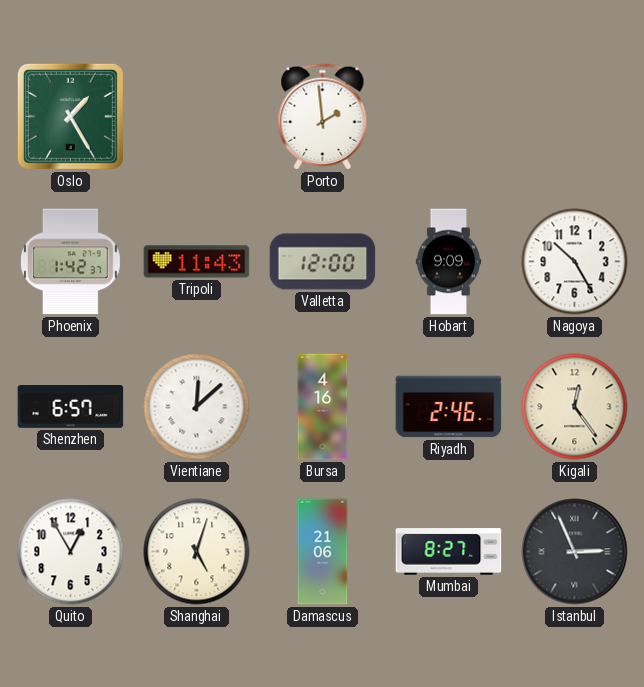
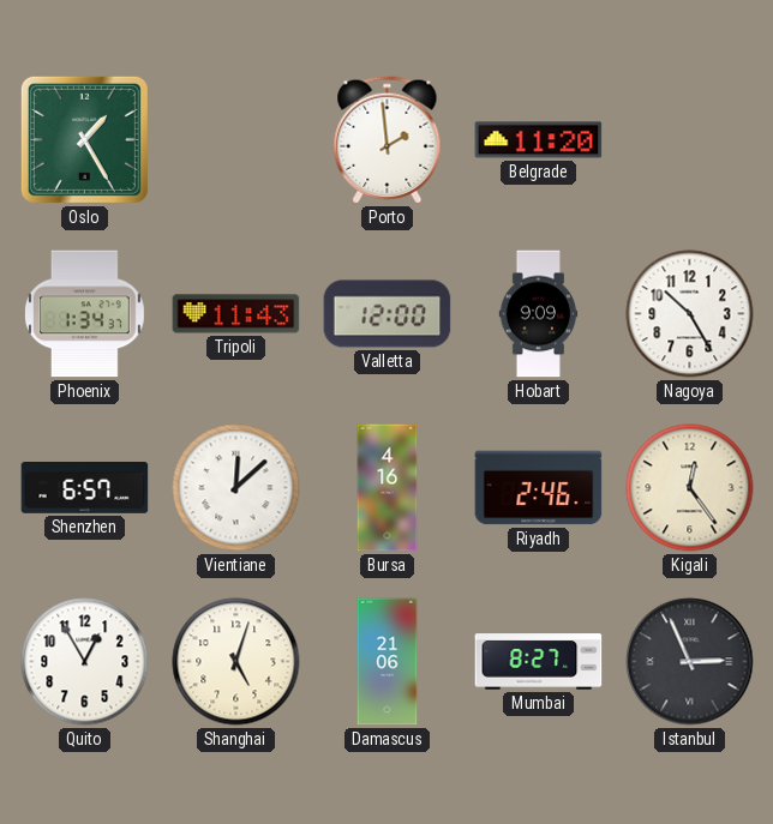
Belgrade: none -> 11:20
Phoenix: 1:42 -> 1:34
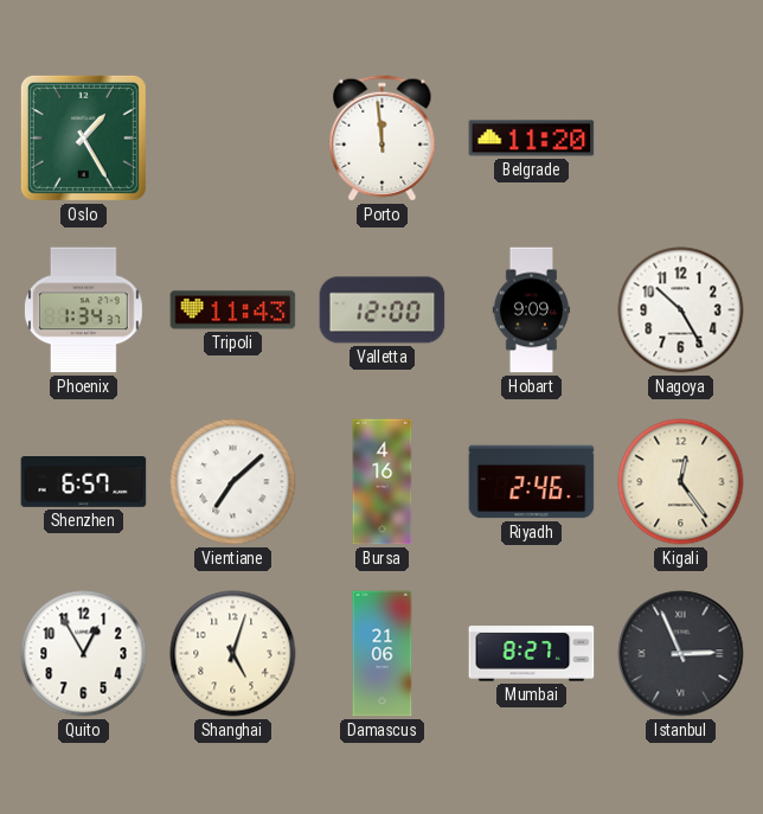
Porto: 1:59 -> 11:59
Vientiane: 12:08 -> 7:08
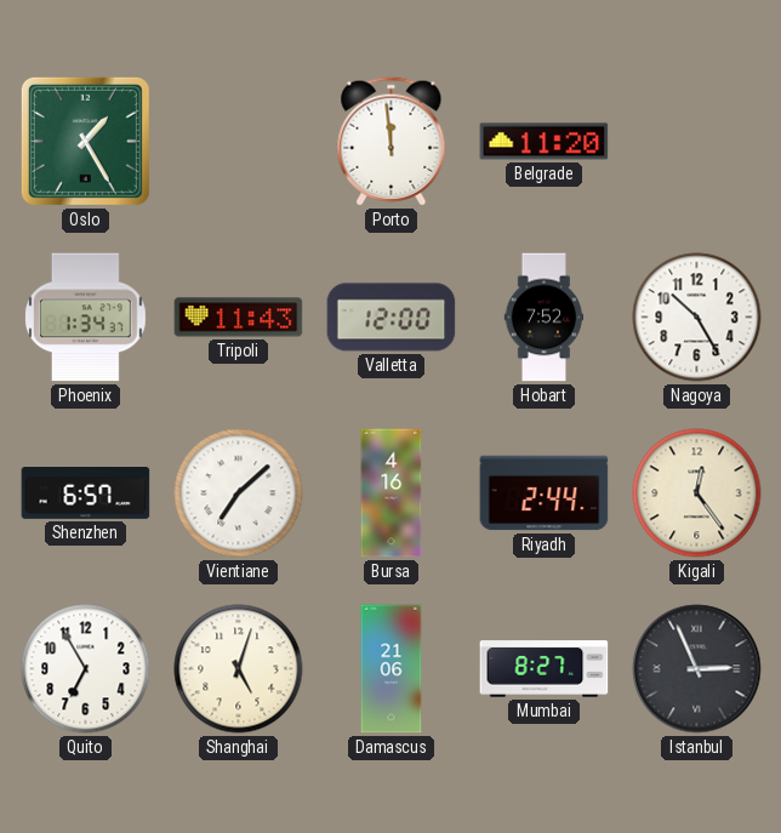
Hobart: 9:09 -> 7:52
Riyadh: 2:46 -> 2:44
Quito: 12:55 -> 6:55
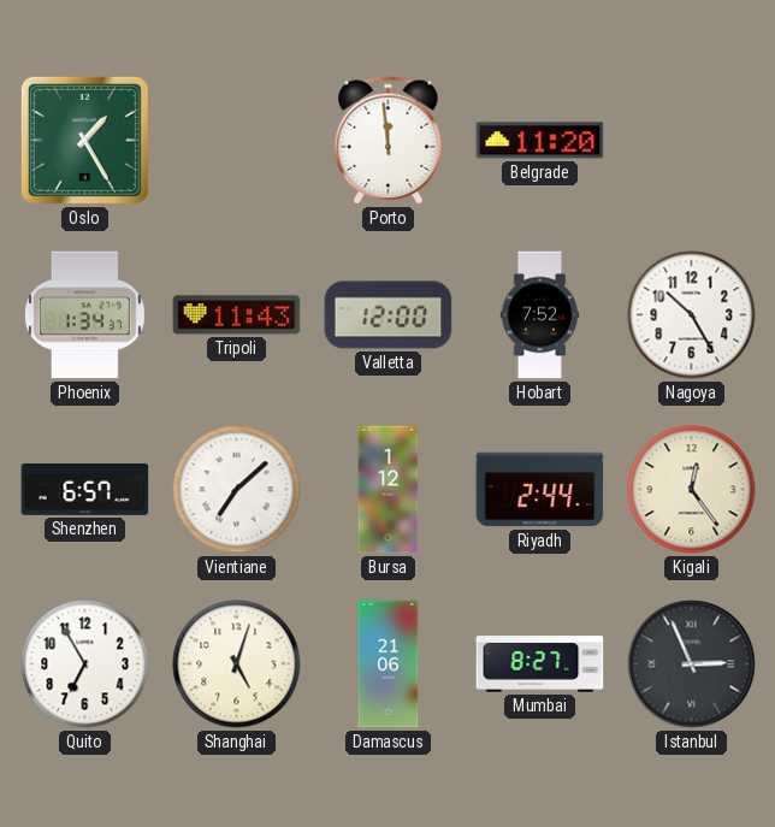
Bursa: 4:16 -> 1:12
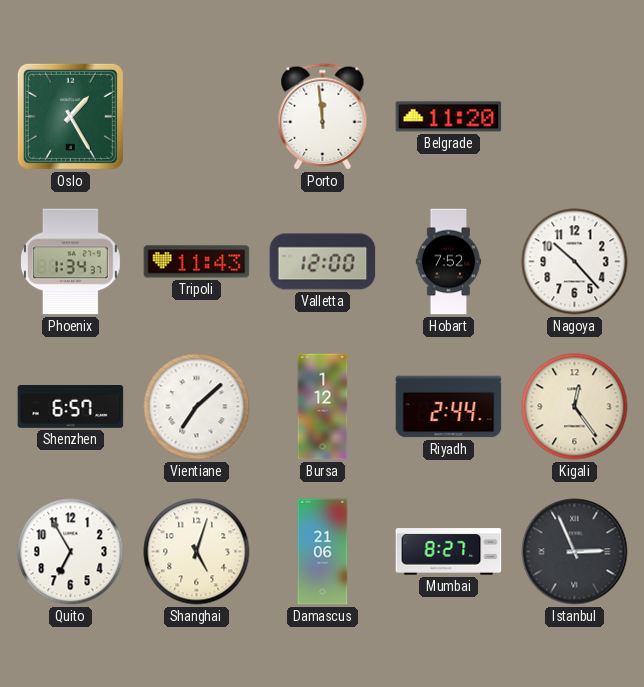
Nagoya: 10:25 -> 10:23
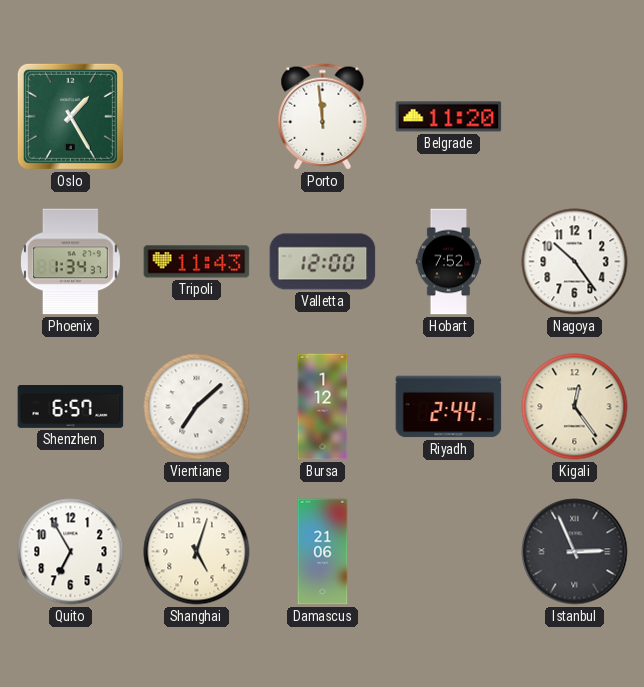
Nagoya: 10:23 -> 10:24
Mumbai: 8:27 -> none
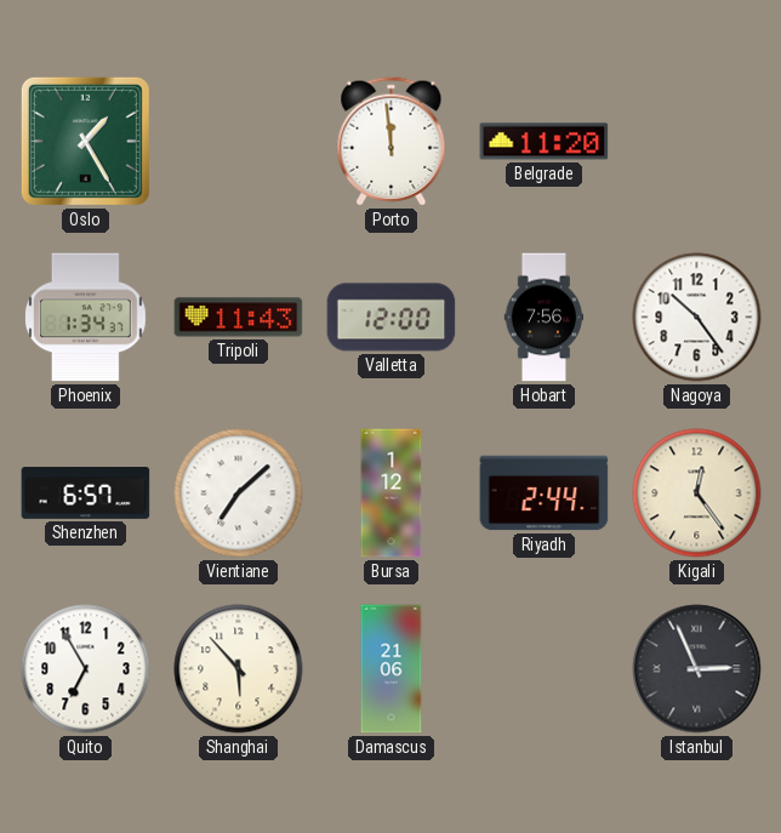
Hobart: 7:52 -> 7:56
Shanghai: 5:03 -> 5:53
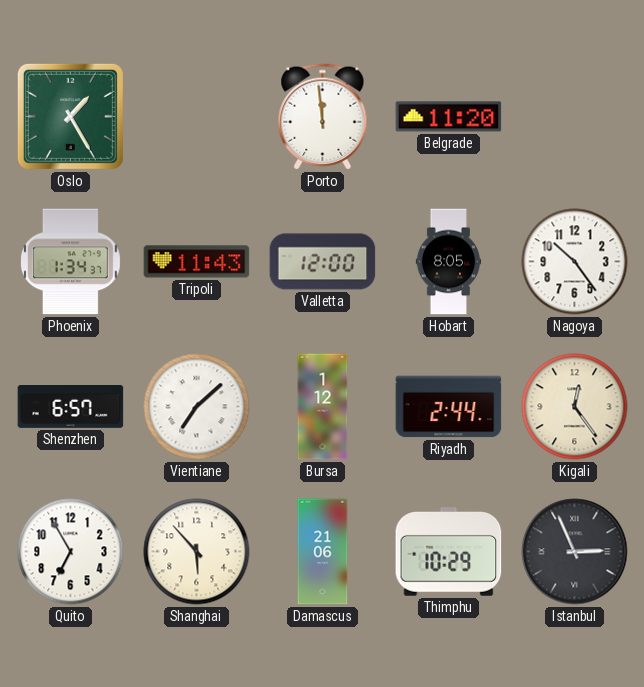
Hobart: 7:56 -> 8:05
Thimphu: none -> 10:29
